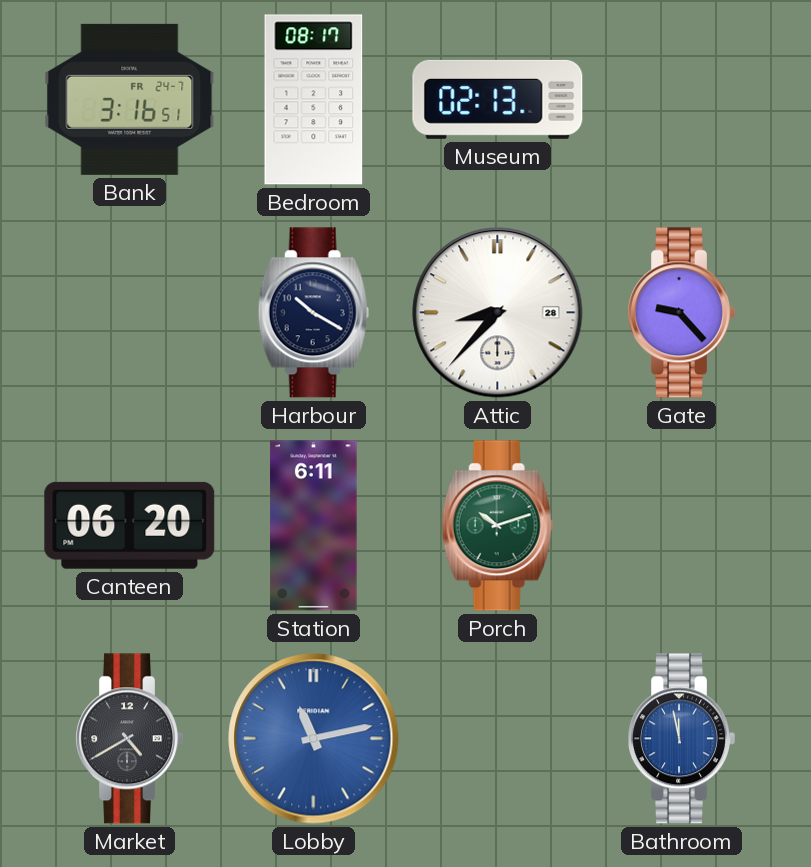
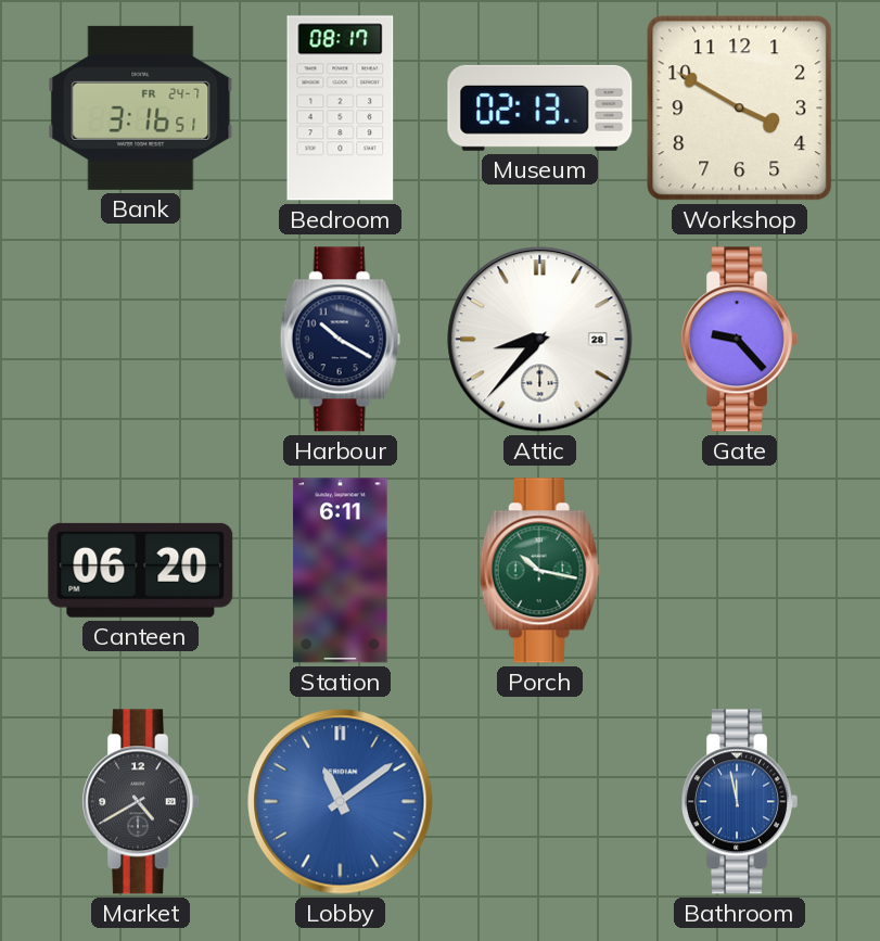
Workshop: none -> 3:50
Porch: 10:12 -> 10:17
Lobby: 11:13 -> 11:09
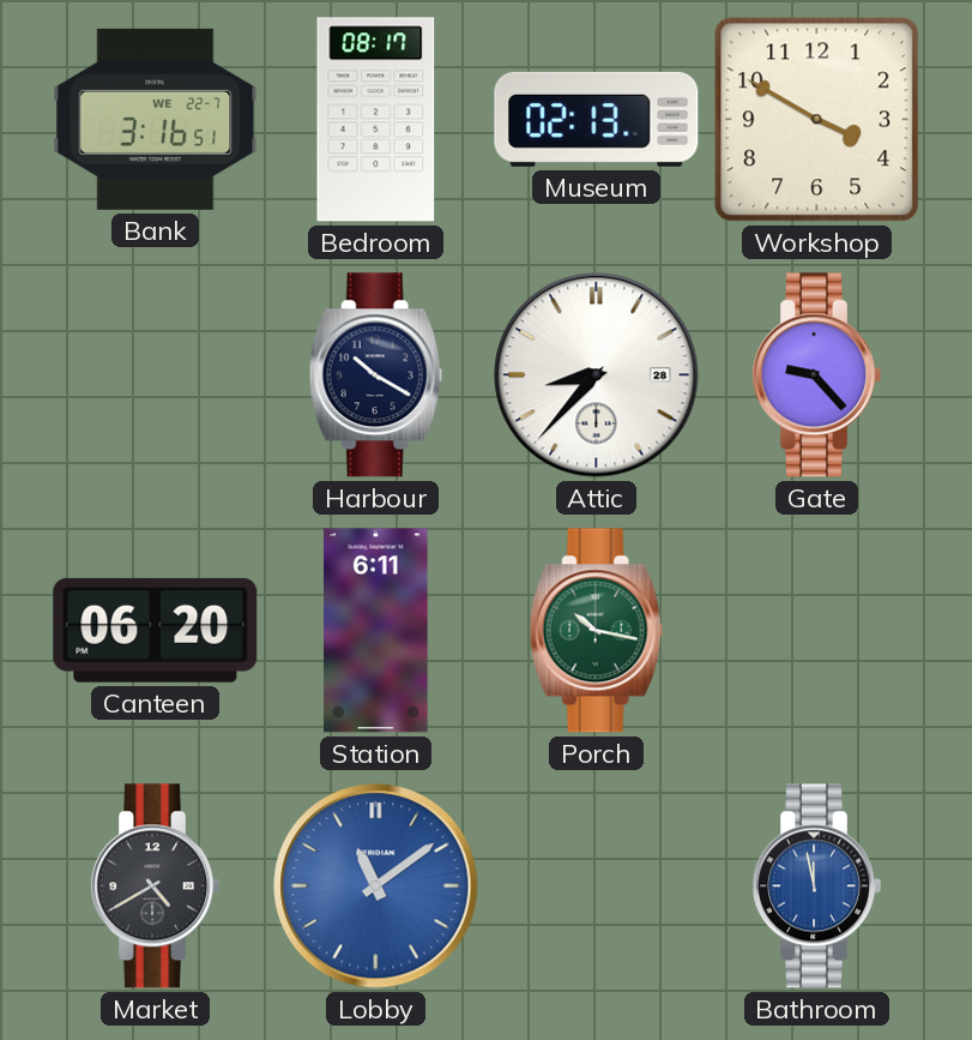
Bank date: FR 24-7 -> WE 22-7
